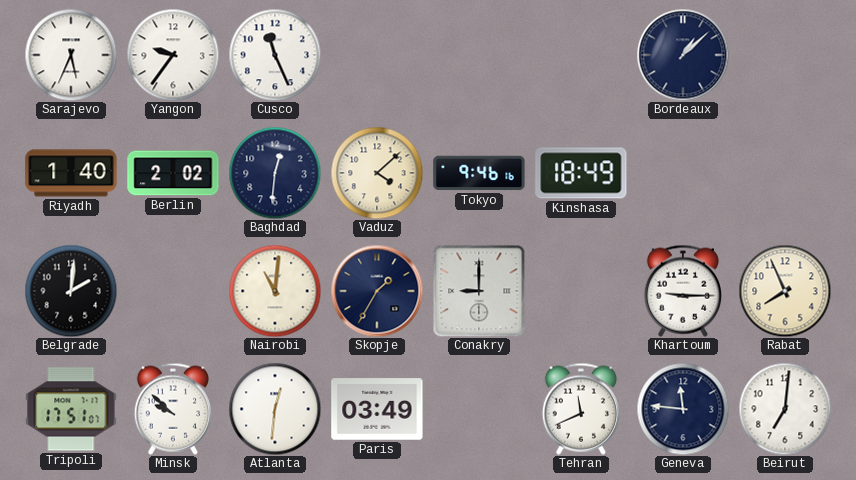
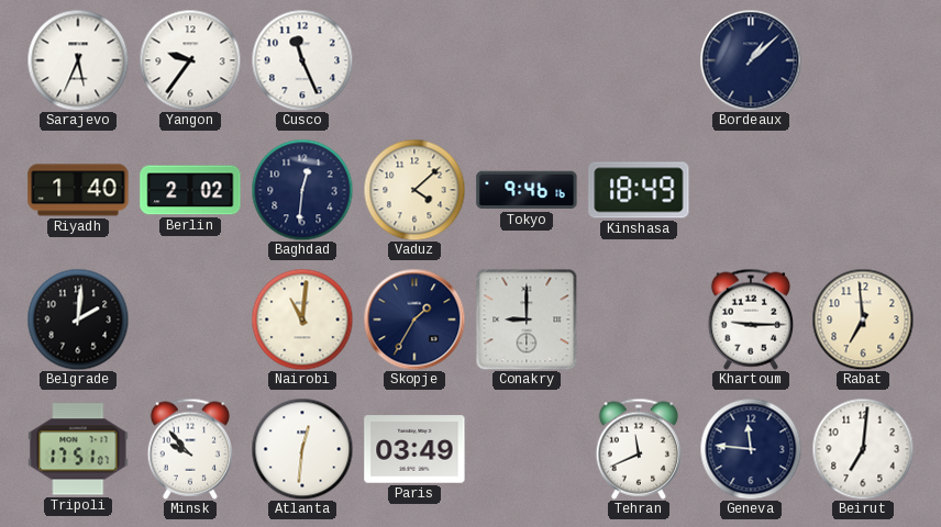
Rabat: 7:56 -> 6:59
Minsk: 9:52 -> 9:53
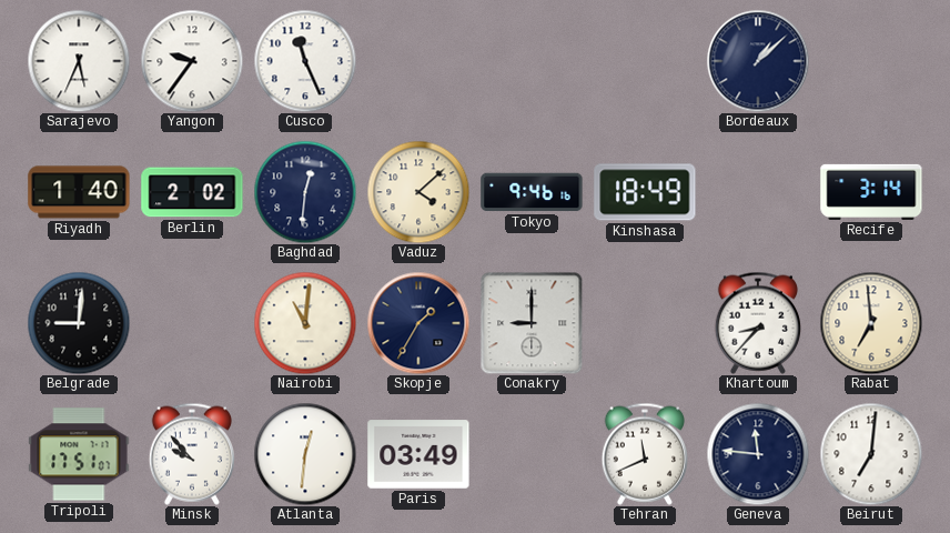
Recife: none -> 3:14
Belgrade: 2:01 -> 9:01
Khartoum: 9:15 -> 8:37
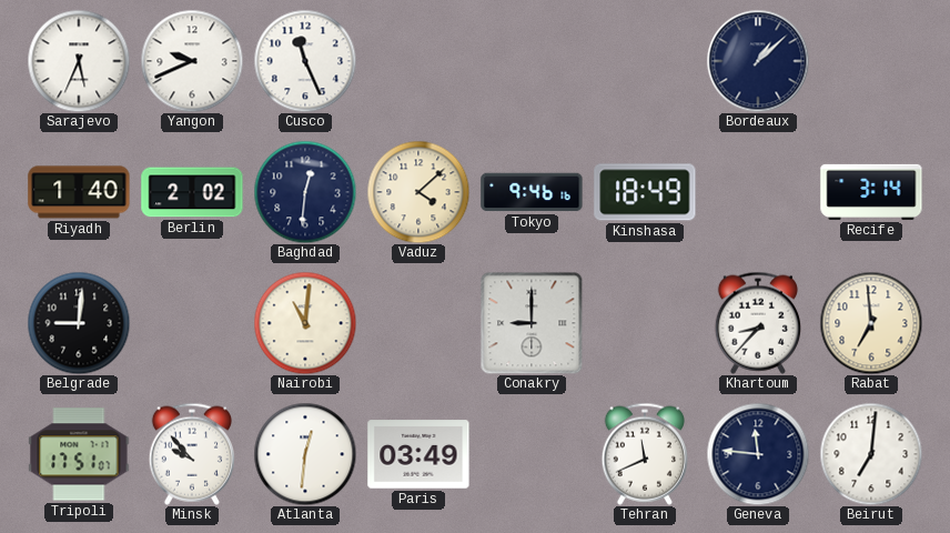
Yangon: 9:36 -> 9:41
Skopje: 1:35 -> none
